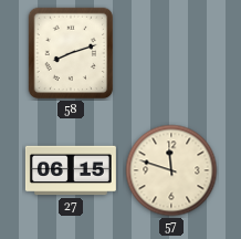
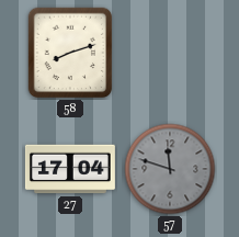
27: 06:15 -> 17:04
57 dial: cream -> grey
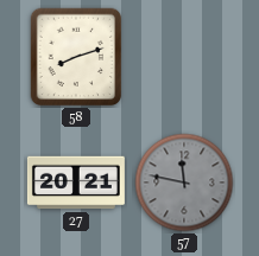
27: 17:04 -> 20:21
57: 11:48 -> 11:47
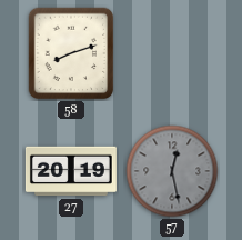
27: 20:21 -> 20:19
57: 11:47 -> 12:28
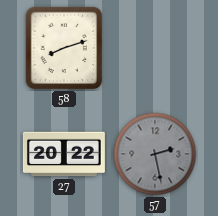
27: 20:19 -> 20:22
57: 12:28 -> 2:28
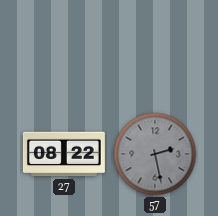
58: 8:12 -> none
27: 20:22 -> 08:22
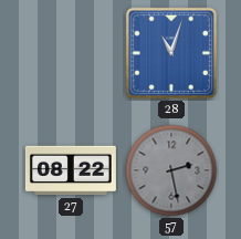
28: none -> 11:03
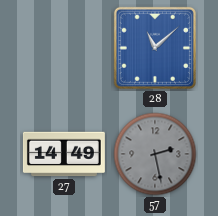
28: 11:03 -> 11:08
27: 08:22 -> 14:49
